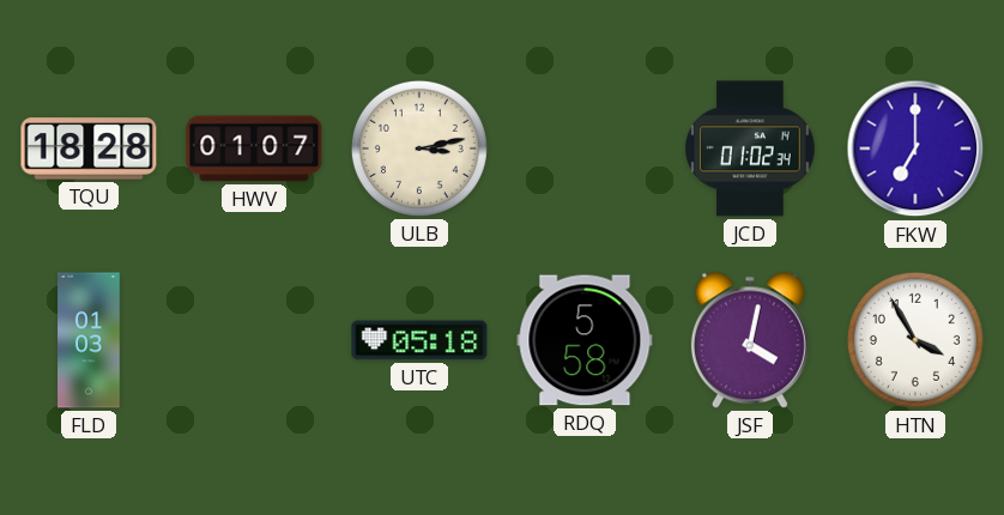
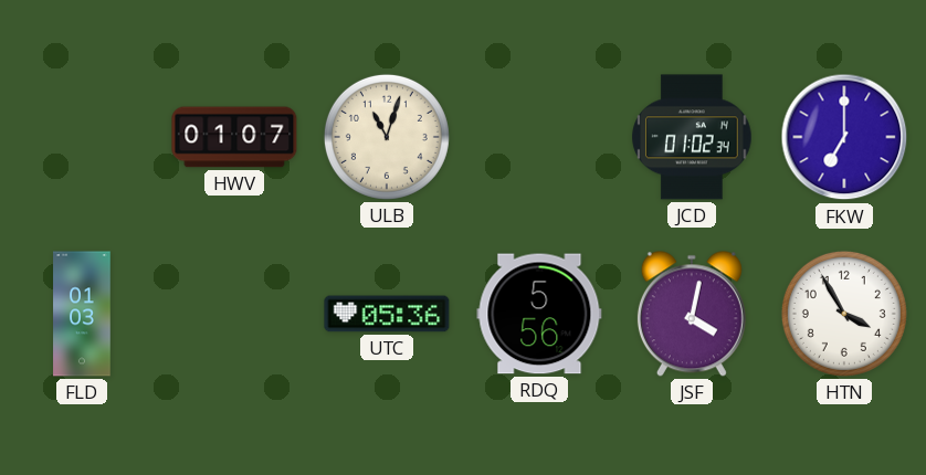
TQU: 18:28 -> none
ULB: 3:13 -> 11:03
UTC: 05:18 -> 05:36
RDQ: 5:58 -> 5:56
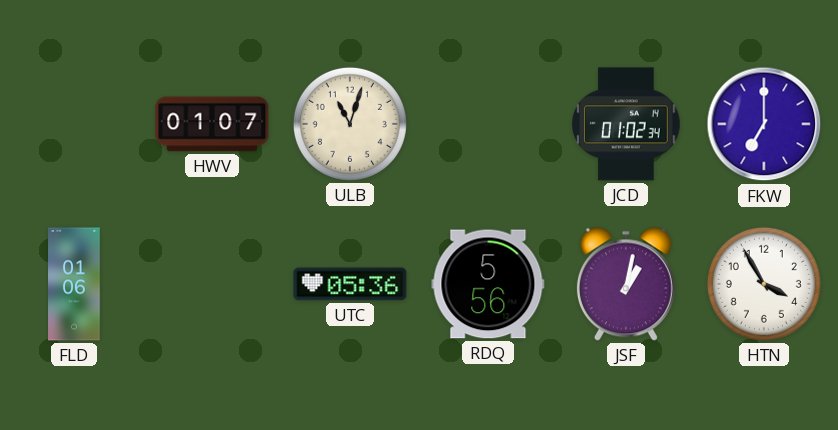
FLD: 01:03 -> 01:06
JSF: 4:02 -> 1:02
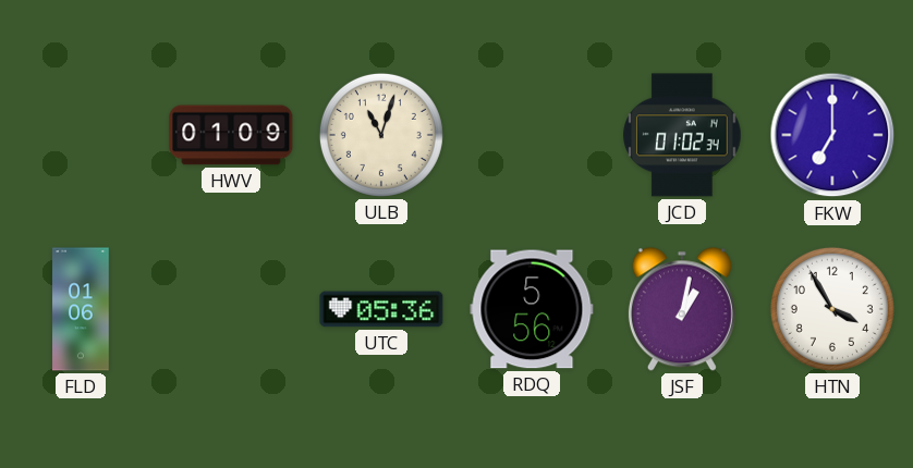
HWV: 01:07 -> 01:09
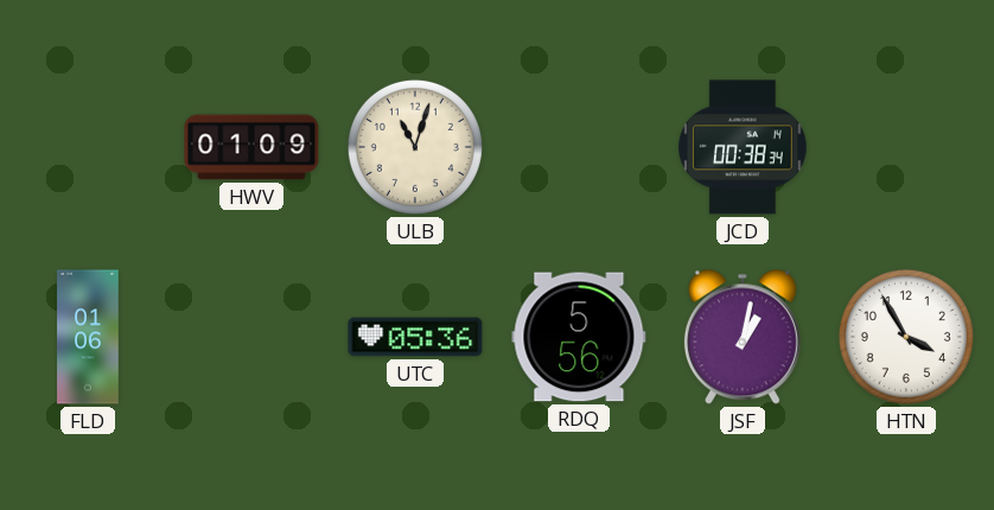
JCD: 01:02 -> 00:38
FKW: 7:00 -> none
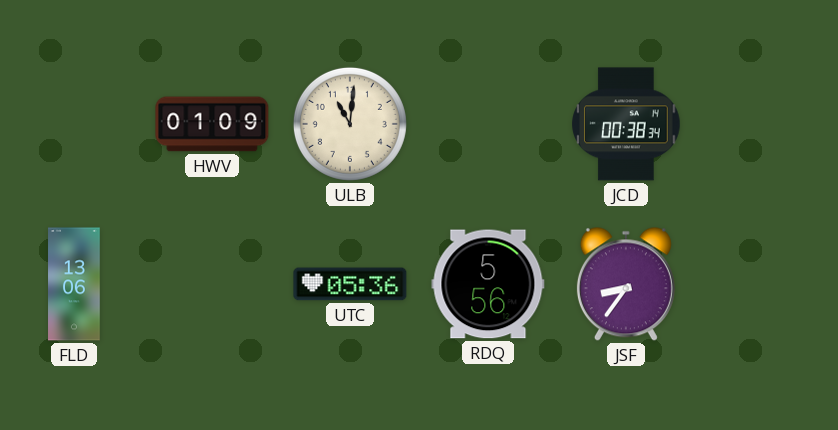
ULB: 11:03 -> 11:01
FLD: 01:06 -> 13:06
JSF: 1:02 -> 8:36
HTN: 3:55 -> none
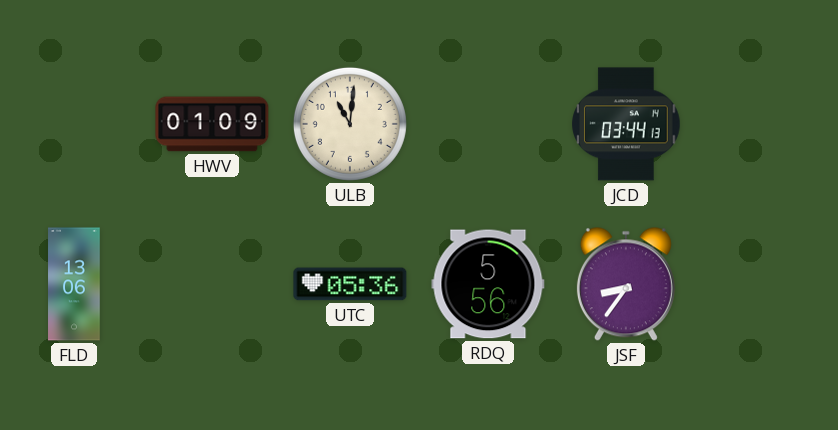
JCD: 00:38 -> 03:44
